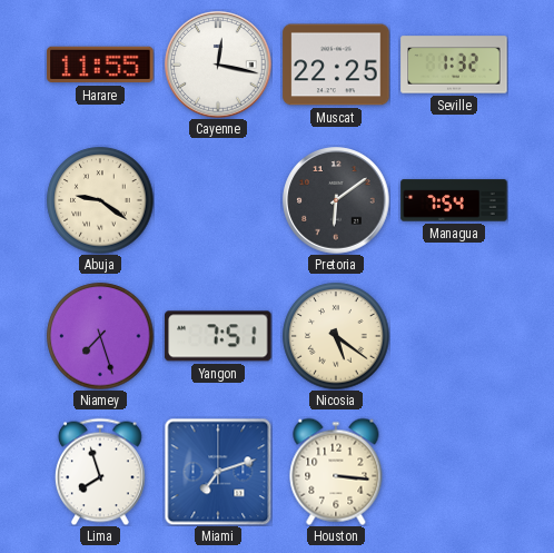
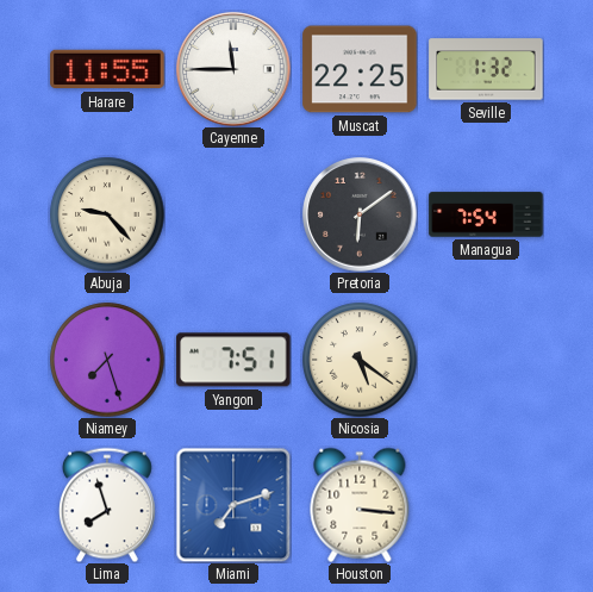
Cayenne: 12:17 -> 11:45
Abuja: 9:21 -> 9:23
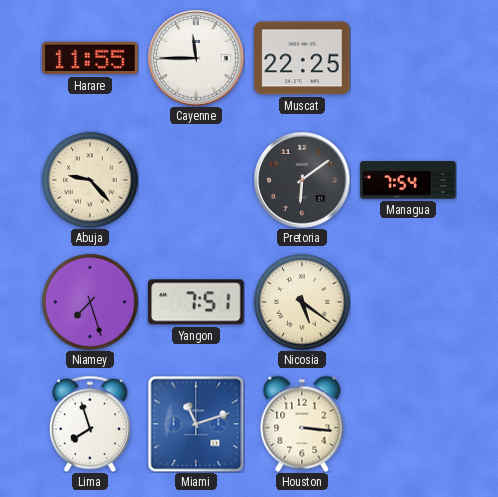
Seville: 1:32 -> none
Miami: 7:12 -> 11:12
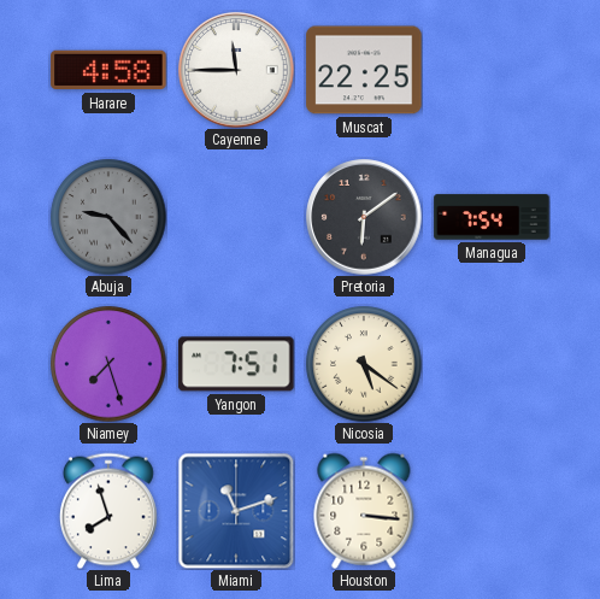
Harare: 11:55 -> 4:58
Abuja dial: cream -> grey
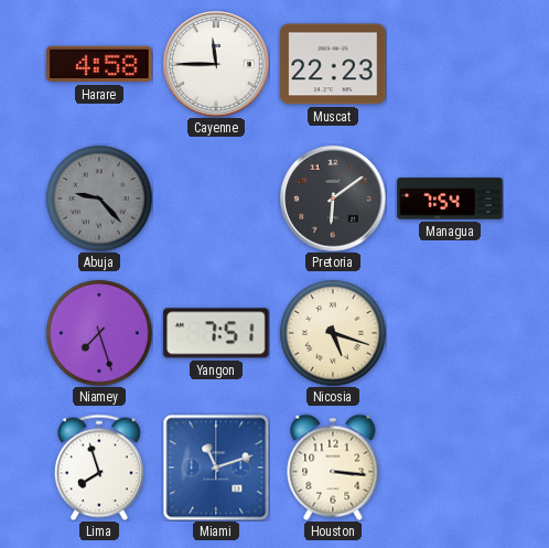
Muscat: 22:25 -> 22:23
Nicosia: 5:21 -> 5:18
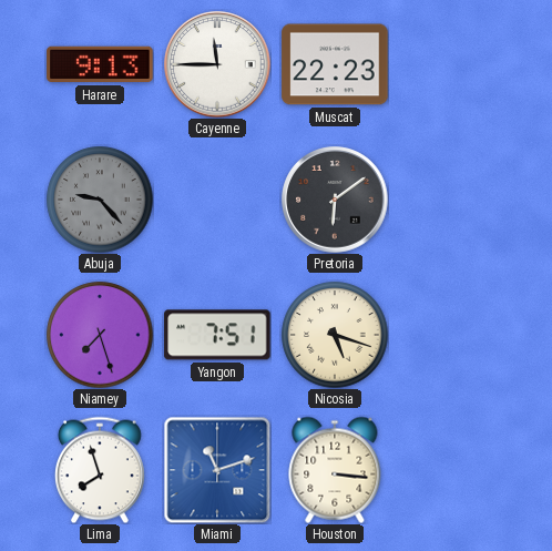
Harare: 4:58 -> 9:13
Managua: 7:54 -> none
